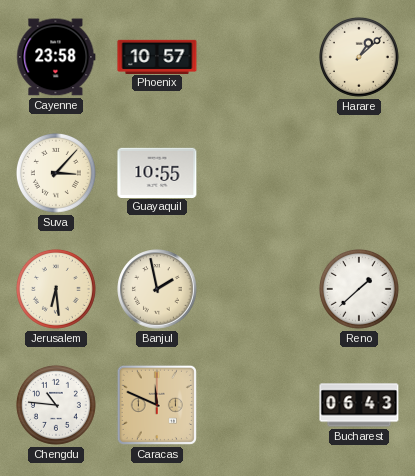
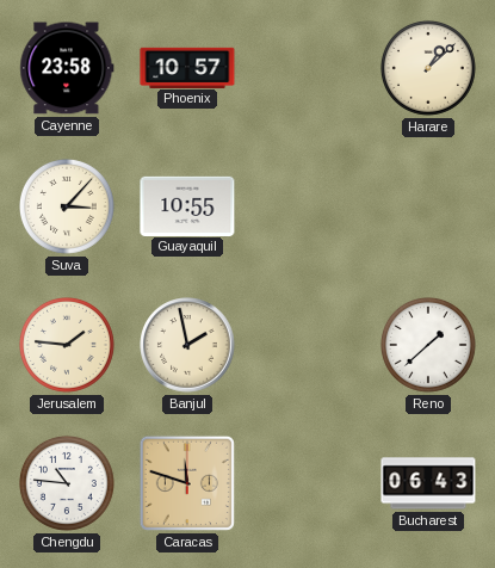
Jerusalem: 6:29 -> 1:46
Caracas: 11:49 -> 11:48
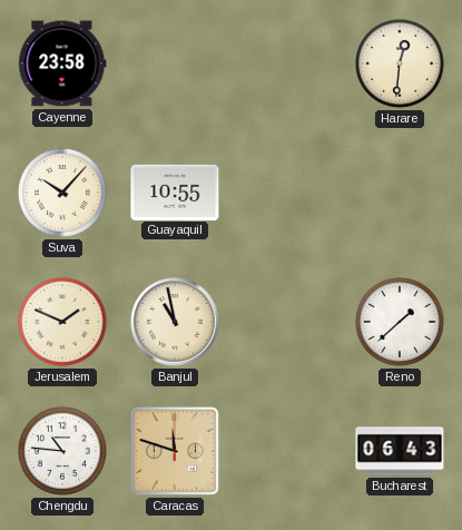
Phoenix: 10:57 -> none
Harare: 1:08 -> 12:31
Suva: 3:07 -> 10:07
Jerusalem: 1:46 -> 1:49
Banjul: 1:58 -> 10:58
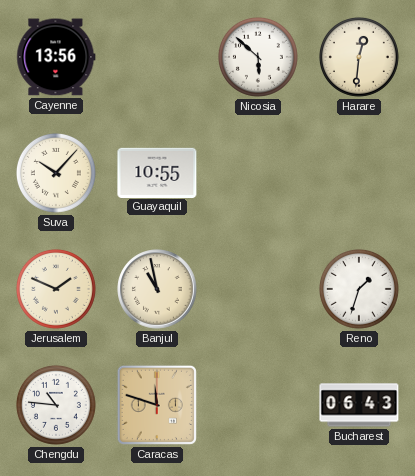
Cayenne: 23:58 -> 13:56
Nicosia: none -> 5:52
Reno: 1:38 -> 1:33
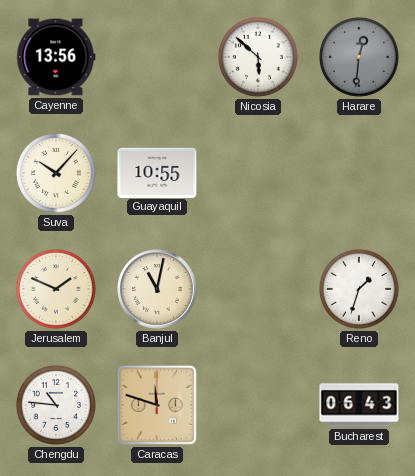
Harare dial: cream -> grey
Banjul: 10:58 -> 11:02
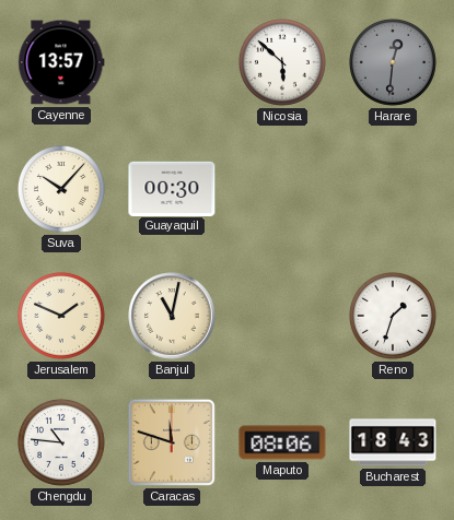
Cayenne: 13:56 -> 13:57
Guayaquil: 10:55 -> 00:30
Maputo: none -> 08:06
Bucharest: 06:43 -> 18:43
